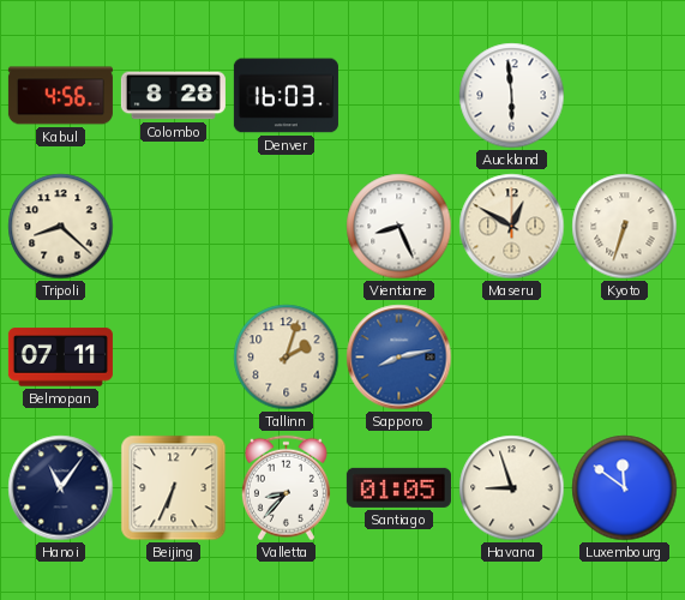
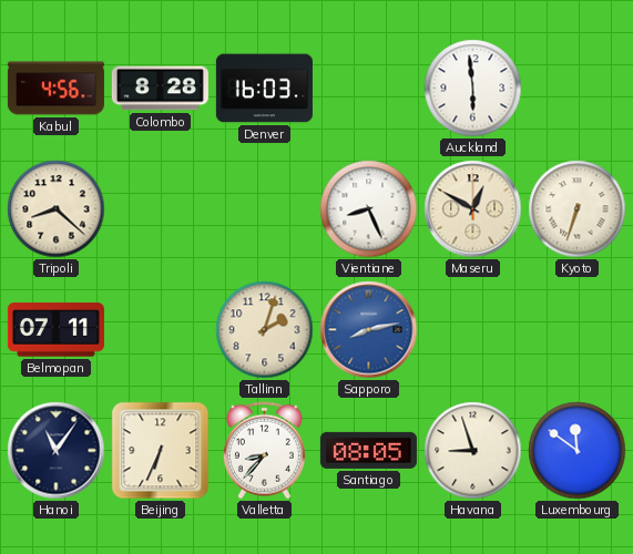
Santiago: 01:05 -> 08:05
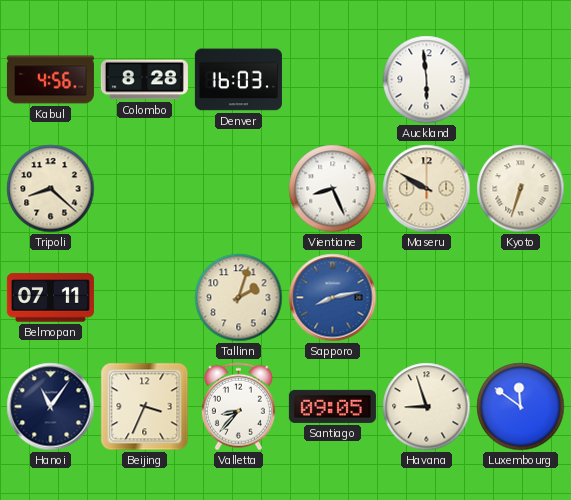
Maseru: 12:50 -> 9:50
Beijing: 6:34 -> 3:34
Santiago: 08:05 -> 09:05
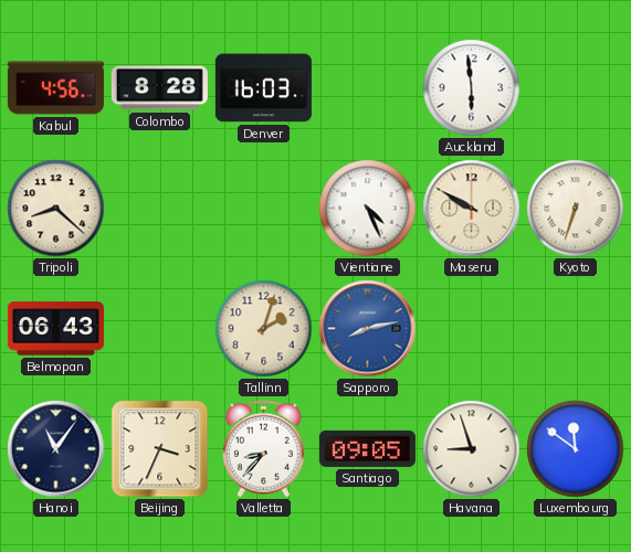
Vientiane: 8:26 -> 4:26
Belmopan: 07:11 -> 06:43
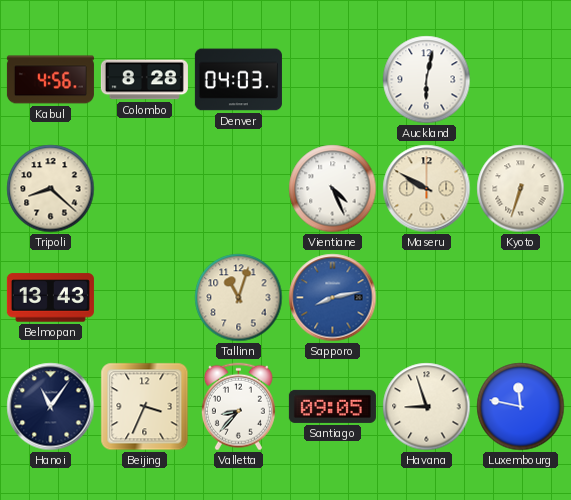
Denver: 16:03 -> 04:03
Auckland: 5:59 -> 6:02
Belmopan: 06:43 -> 13:43
Tallinn: 2:03 -> 11:03
Luxembourg: 11:51 -> 11:47
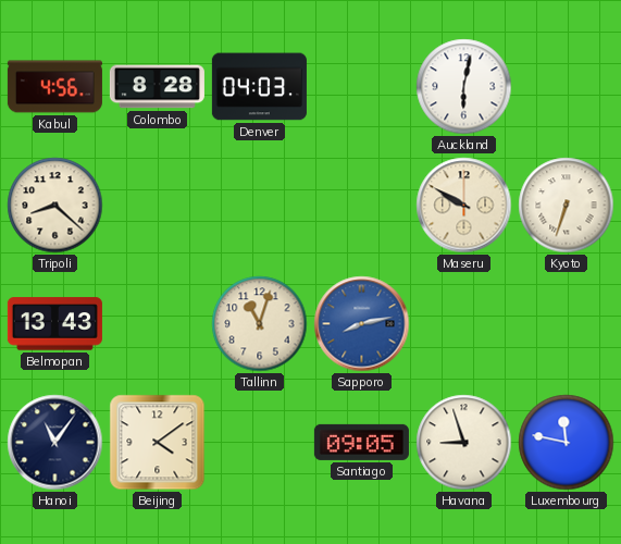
Vientiane: 4:26 -> none
Beijing: 3:34 -> 4:09
Valletta: 8:37 -> none
